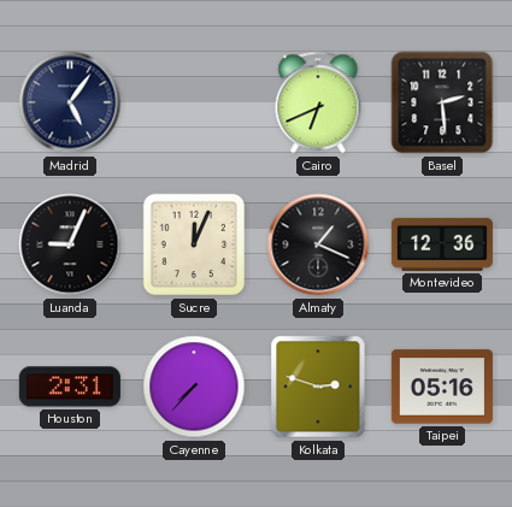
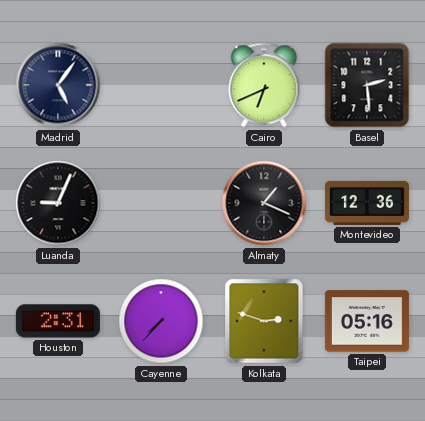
Sucre: 12:04 -> none
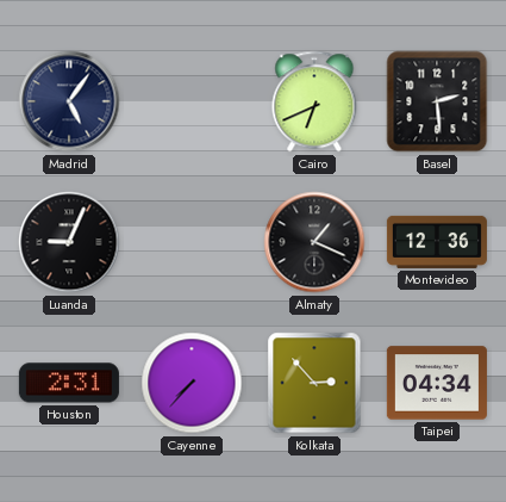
Kolkata: 2:48 -> 2:53
Taipei: 05:16 -> 04:34
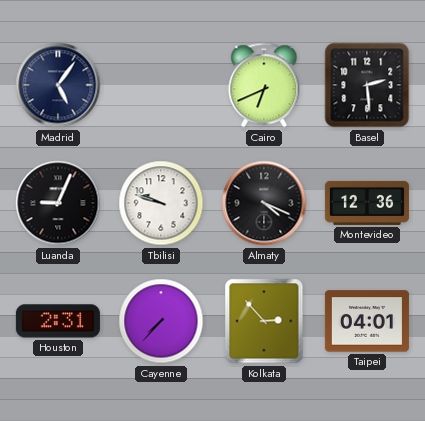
Tbilisi: none -> 9:48
Almaty: 1:19 -> 4:19
Taipei: 04:34 -> 04:01
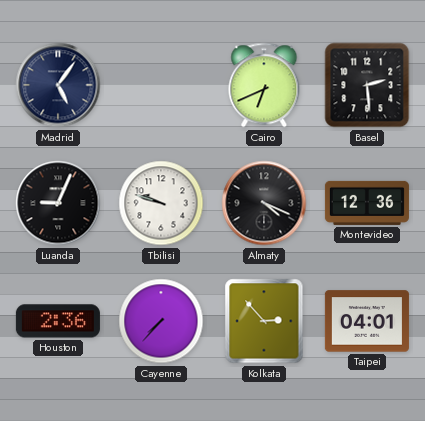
Houston: 2:31 -> 2:36
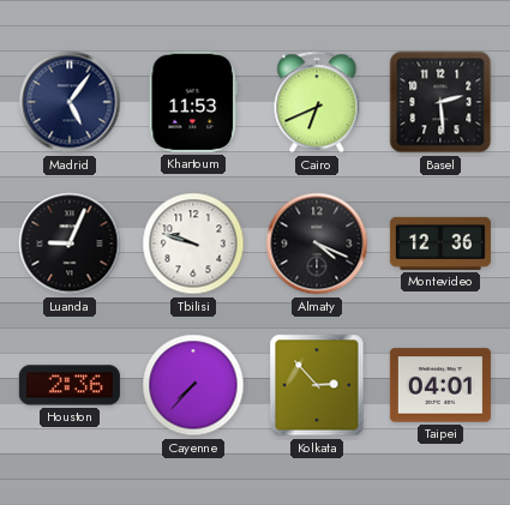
Khartoum: none -> 11:53
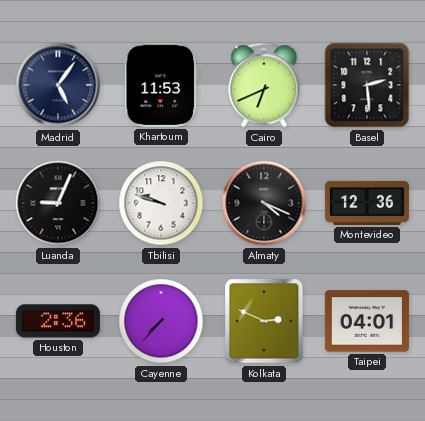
Kolkata: 2:53 -> 2:49
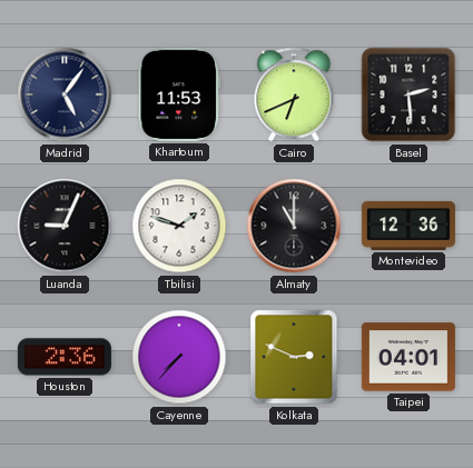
Tbilisi: 9:48 -> 1:48
Almaty: 4:19 -> 11:00
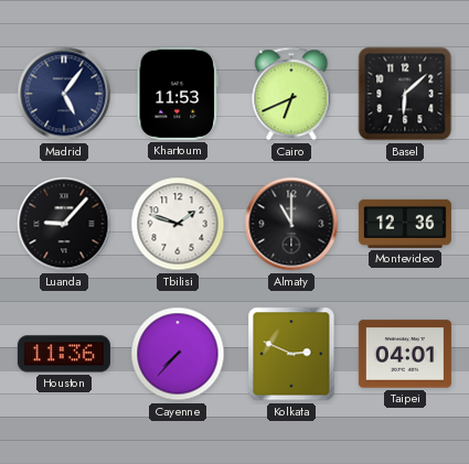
Basel: 2:29 -> 6:08
Luanda: 9:04 -> 9:07
Houston: 2:36 -> 11:36
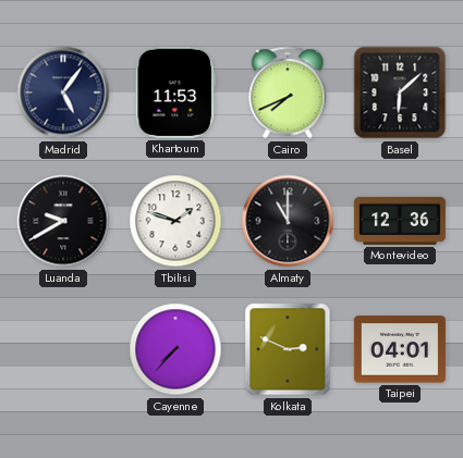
Cairo: 6:41 -> 7:41
Luanda: 9:07 -> 9:40
Houston: 11:36 -> none
